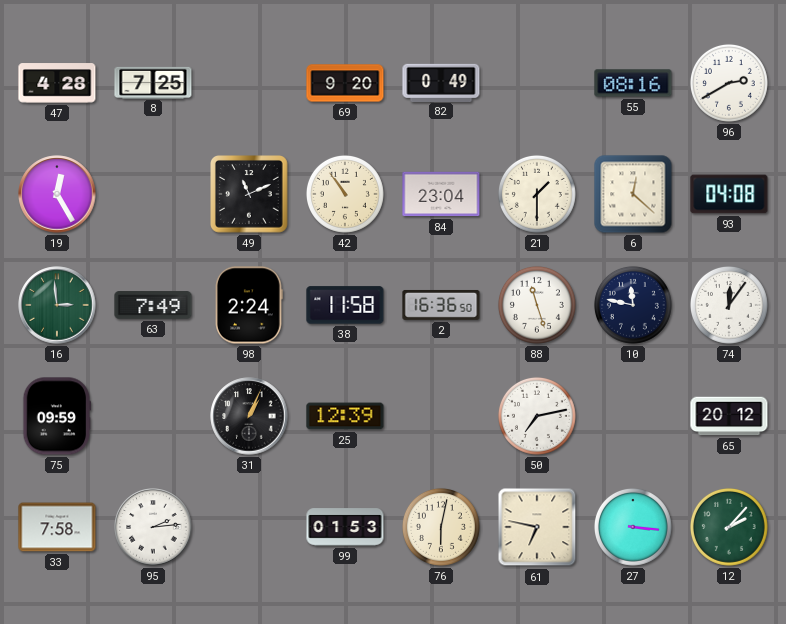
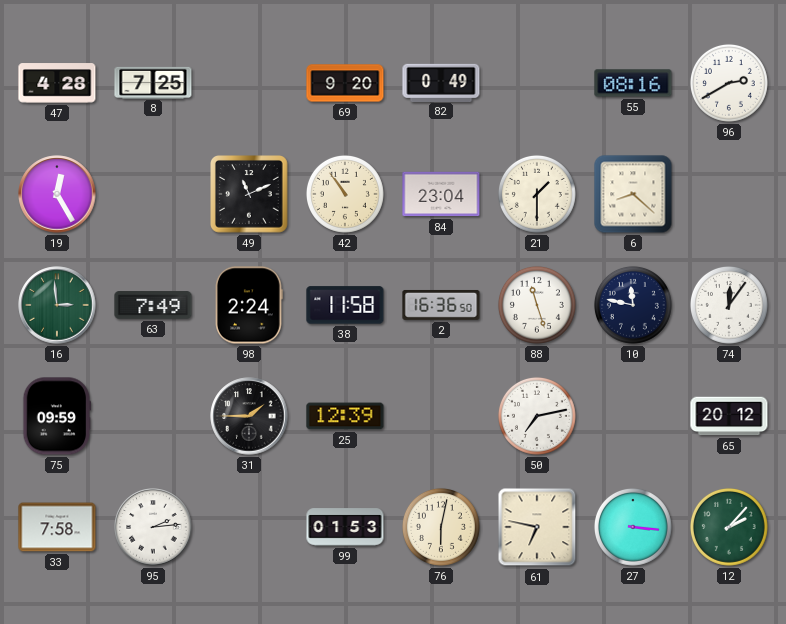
6: 12:22 -> 8:22
93: 04:08 -> none
31: 1:04 -> 1:45
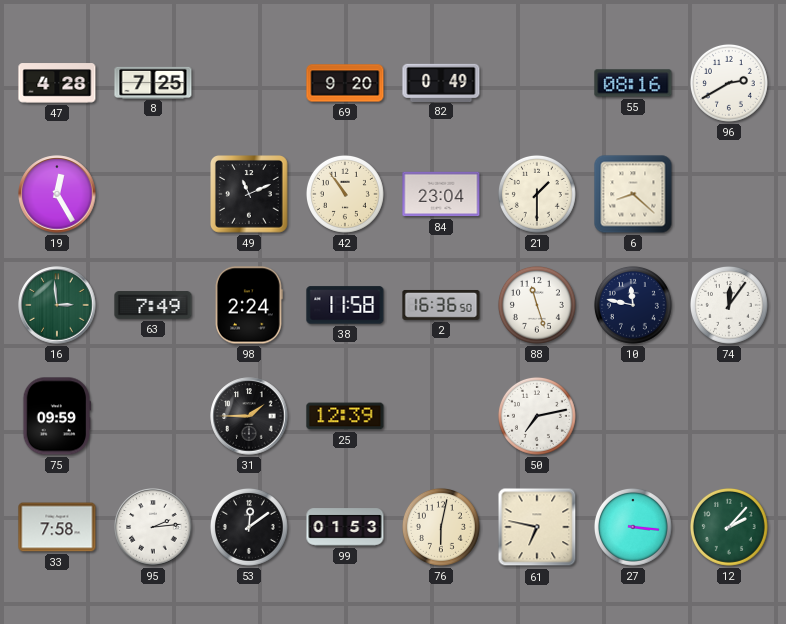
65: 20:12 -> none
53: none -> 12:09
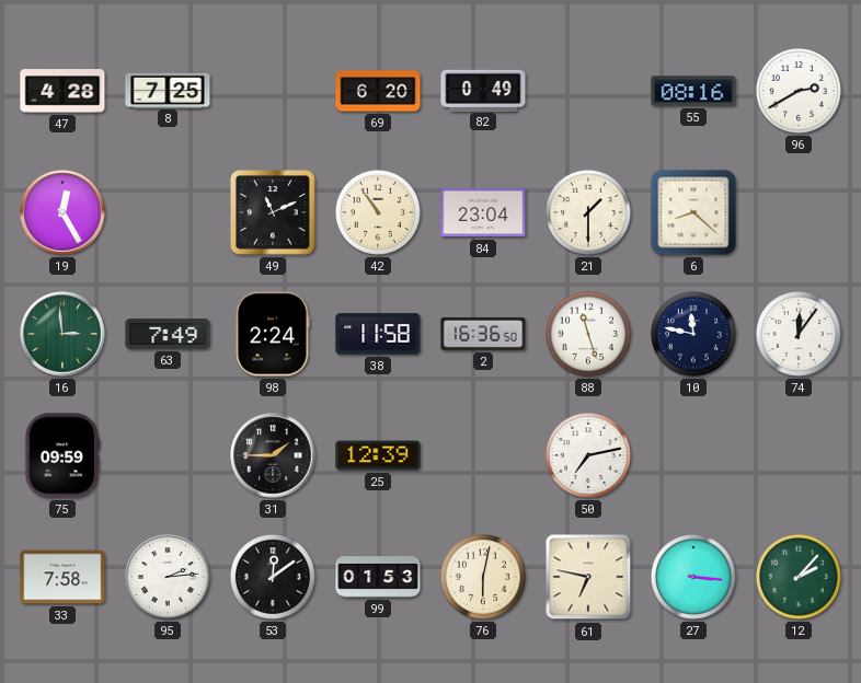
69: 9:20 -> 6:20
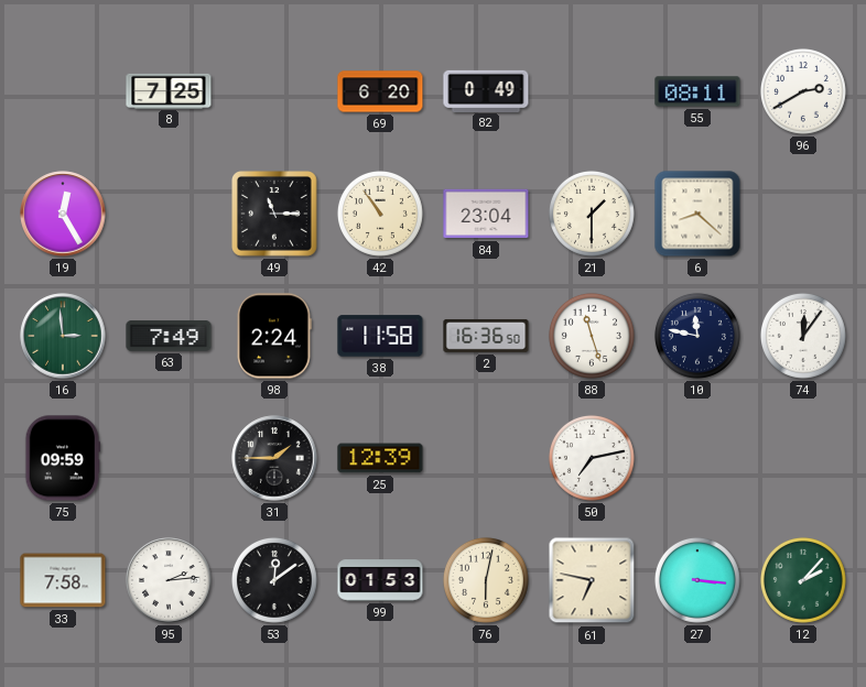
47: 4:28 -> none
55: 08:16 -> 08:11
49: 11:11 -> 11:15
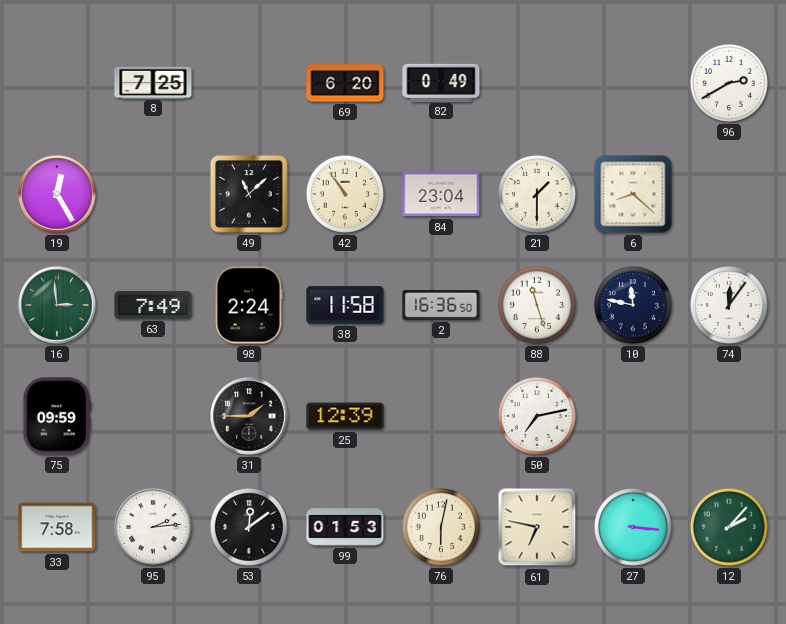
55: 08:11 -> none
49: 11:15 -> 11:08
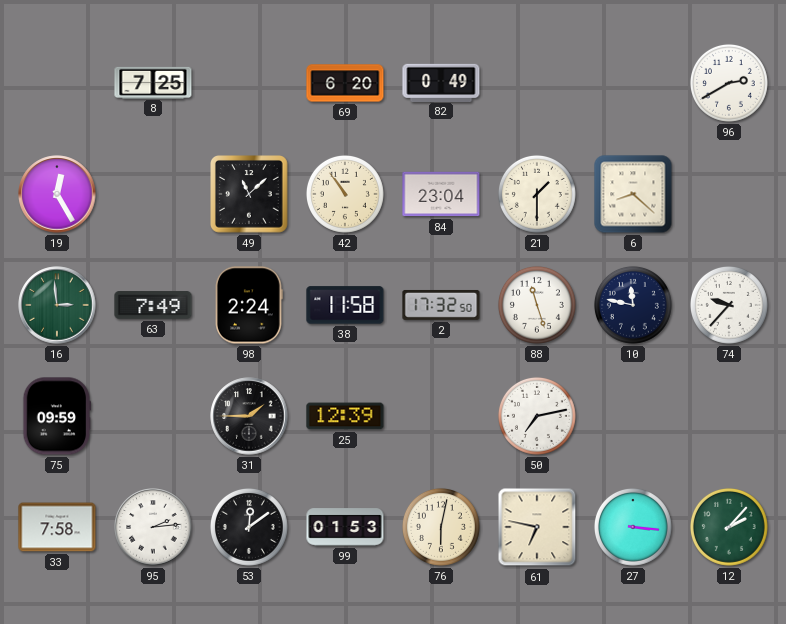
2: 16:36 -> 17:32
74: 12:06 -> 9:37
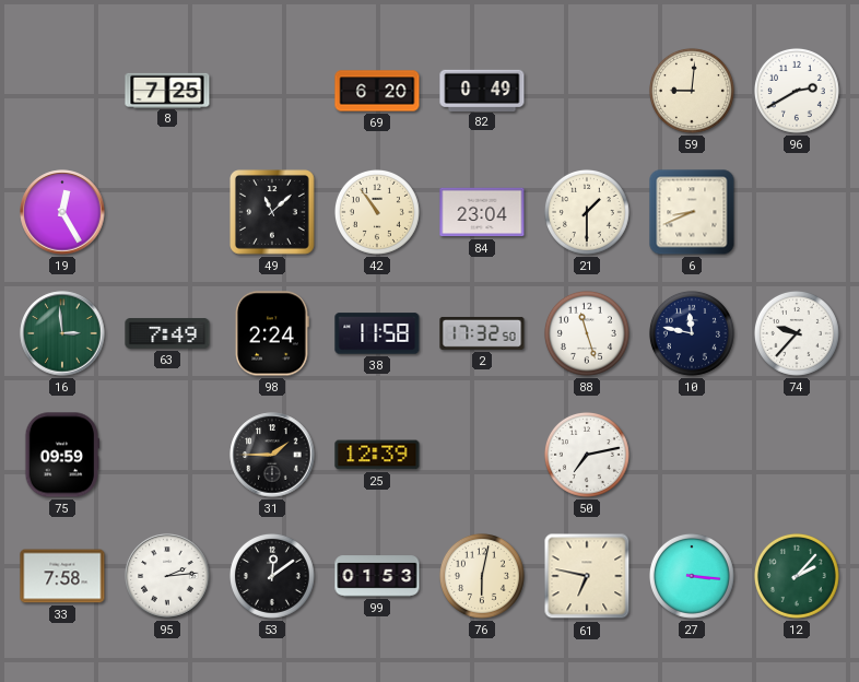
59: none -> 9:01
6: 8:22 -> 8:41
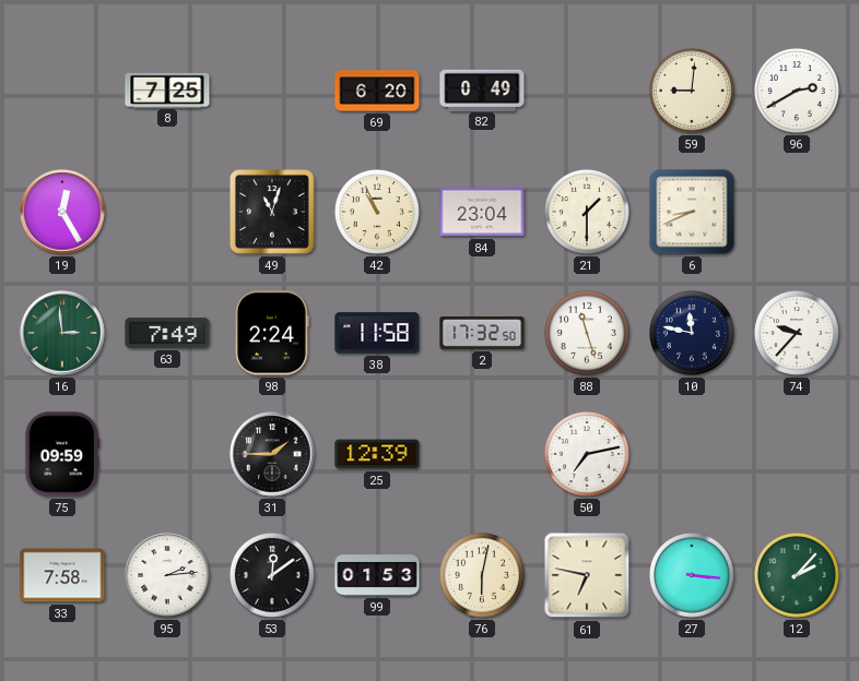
49: 11:08 -> 11:03
42: 10:54 -> 10:56
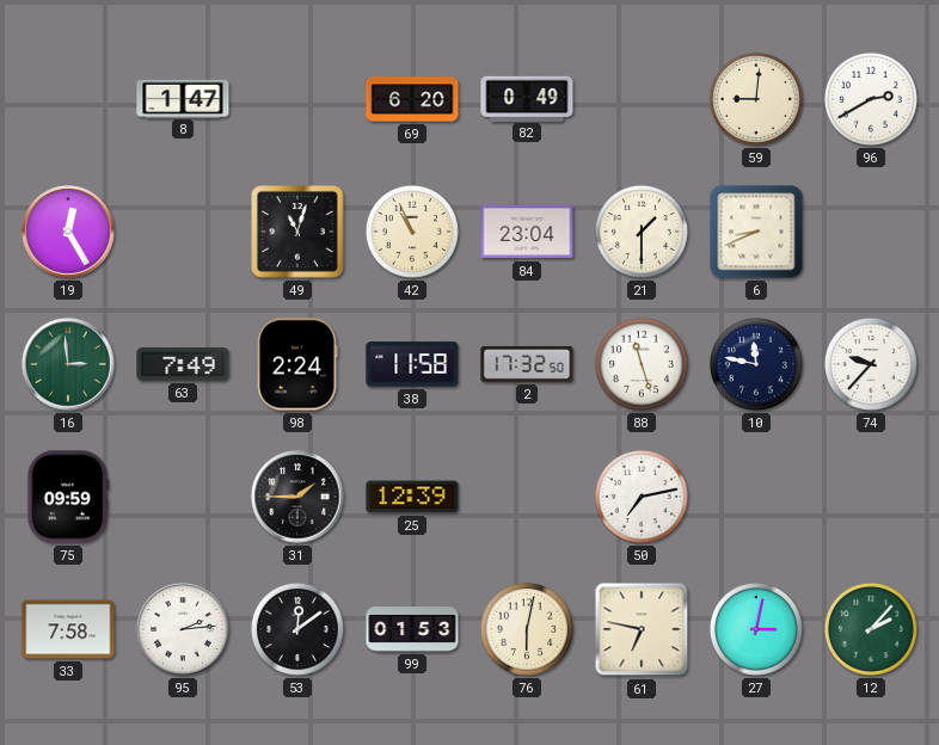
8: 7:25 -> 1:47
27: 3:16 -> 3:02
